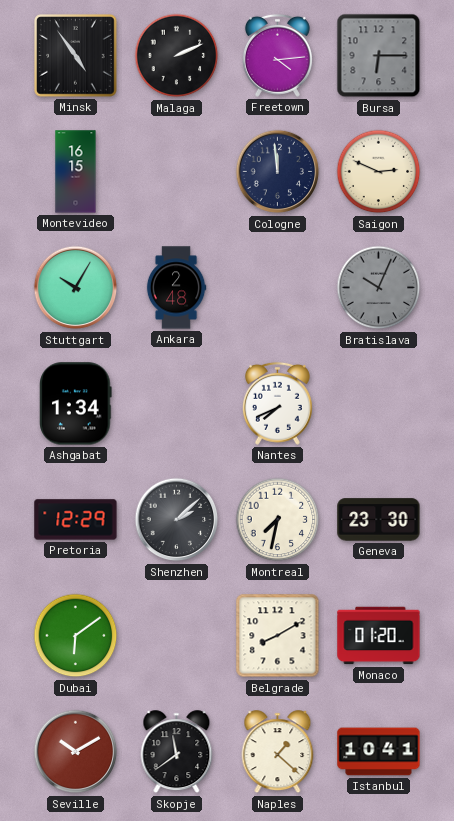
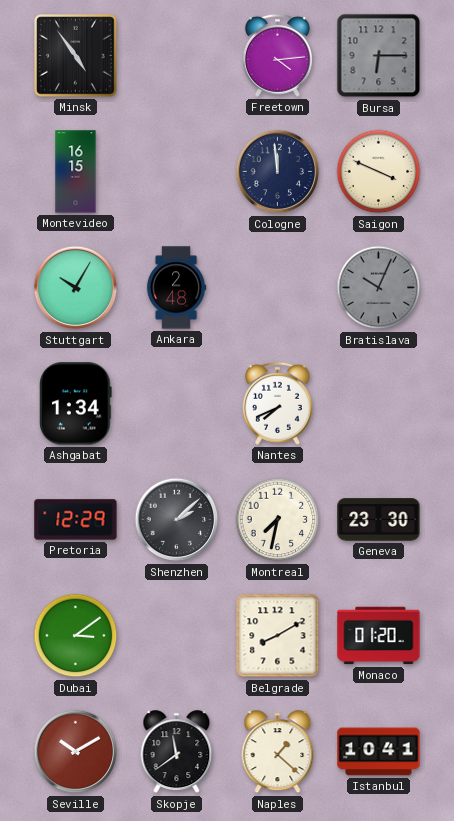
Malaga: 2:11 -> none
Saigon: 2:49 -> 3:49
Dubai: 6:09 -> 3:09
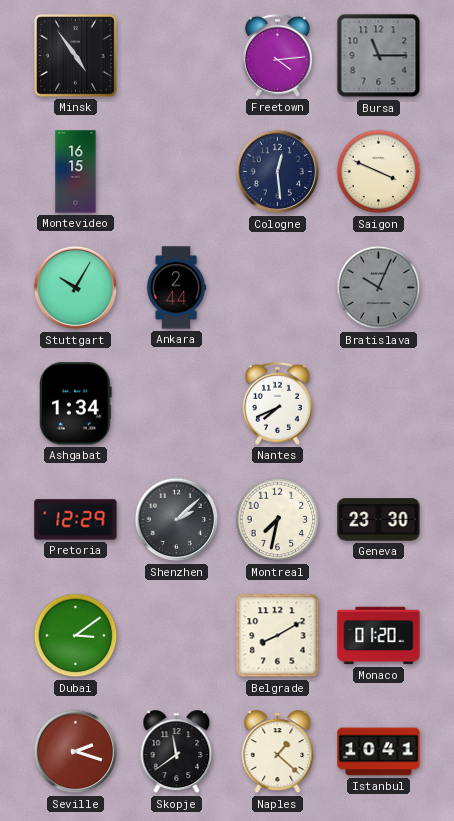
Bursa: 6:15 -> 11:15
Cologne: 11:59 -> 12:29
Ankara: 2:48 -> 2:44
Seville: 10:10 -> 2:18
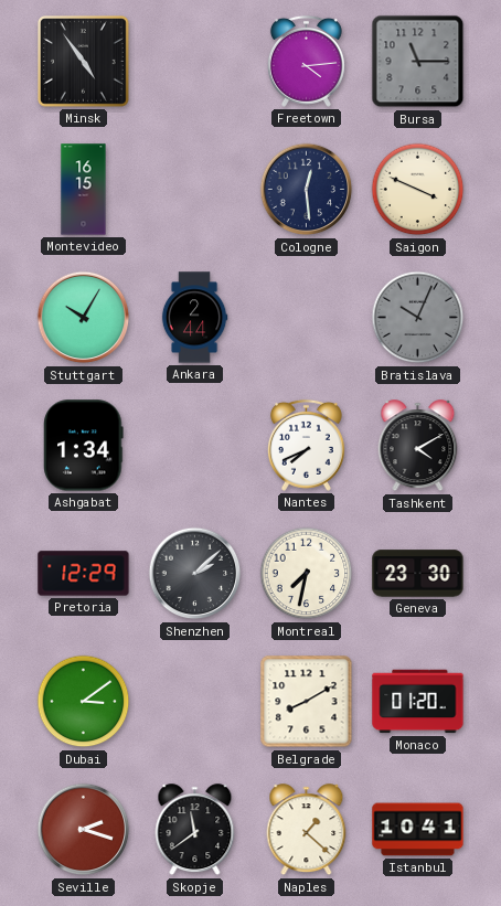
Tashkent: none -> 4:10
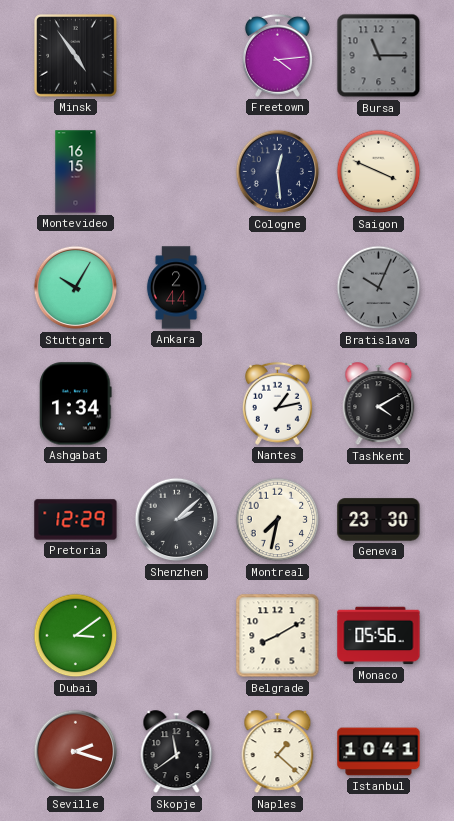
Nantes: 7:41 -> 1:13
Monaco: 01:20 -> 05:56
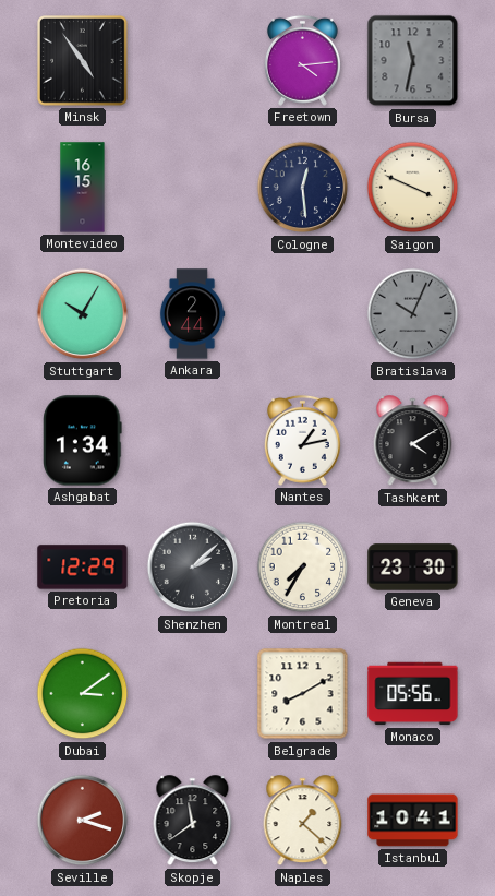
Bursa: 11:15 -> 11:32
Montreal: 7:32 -> 7:35
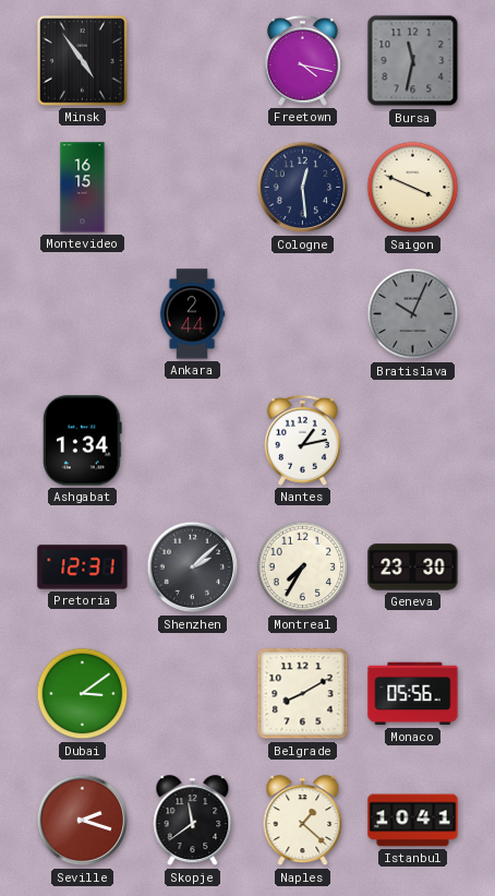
Freetown: 4:14 -> 4:17
Stuttgart: 10:05 -> none
Tashkent: 4:10 -> none
Pretoria: 12:29 -> 12:31
